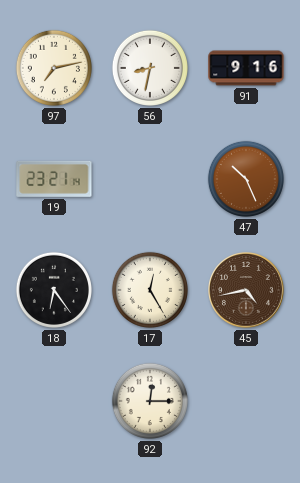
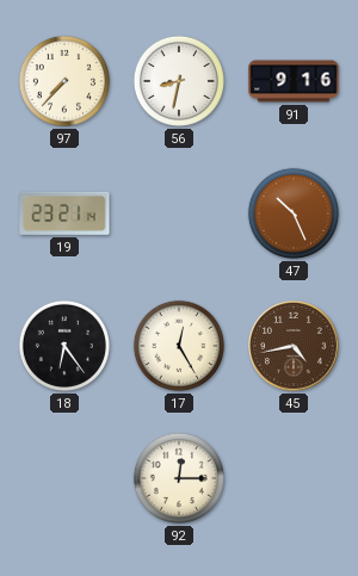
97: 7:13 -> 7:37
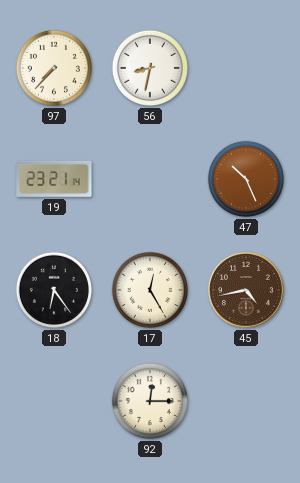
91: 9:16 -> none
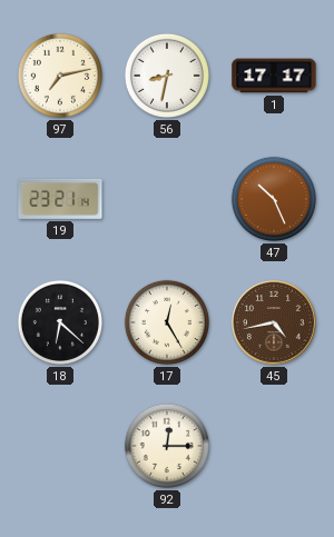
97: 7:37 -> 7:13
1: none -> 17:17
18: 6:24 -> 6:22
